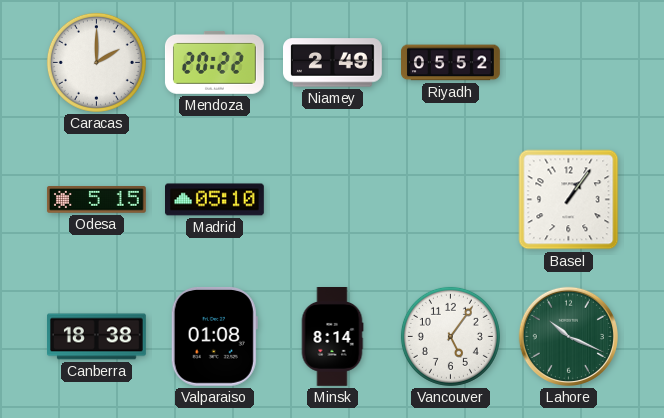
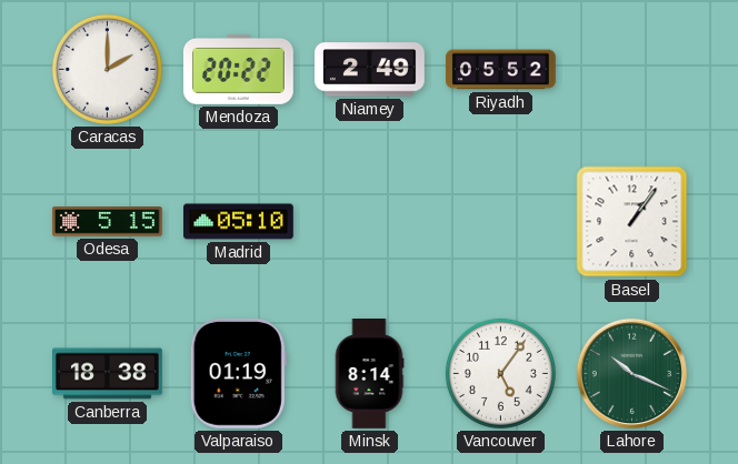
Valparaiso: 01:08 -> 01:19
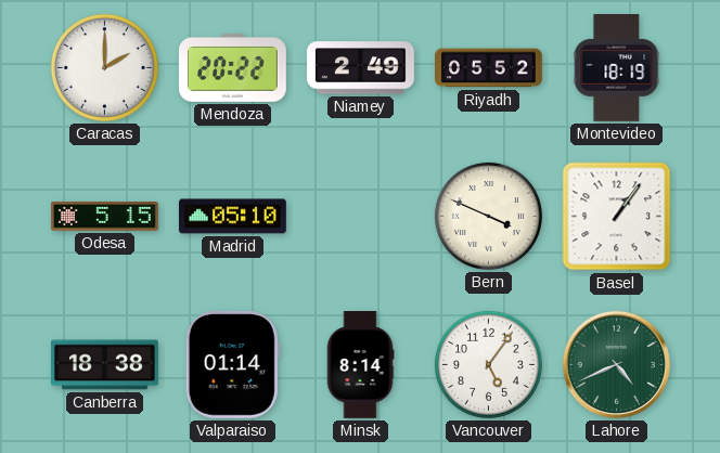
Montevideo: none -> 18:19
Bern: none -> 3:49
Valparaiso: 01:19 -> 01:14
Lahore: 10:19 -> 4:41
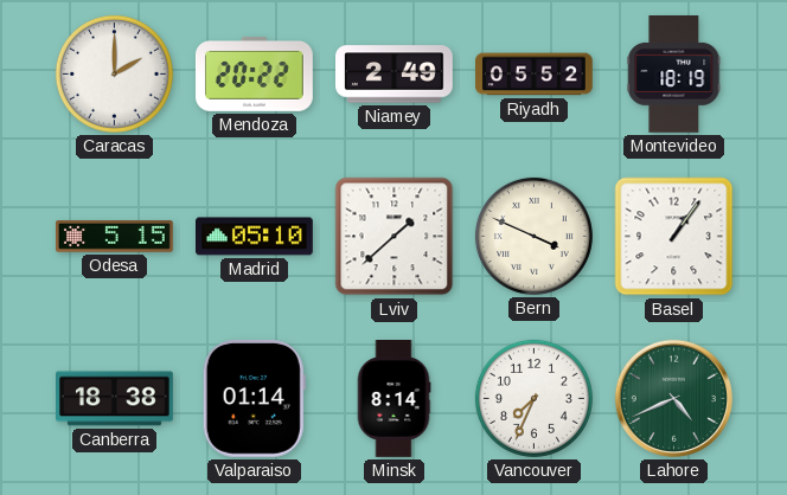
Lviv: none -> 1:38
Vancouver: 5:06 -> 7:34
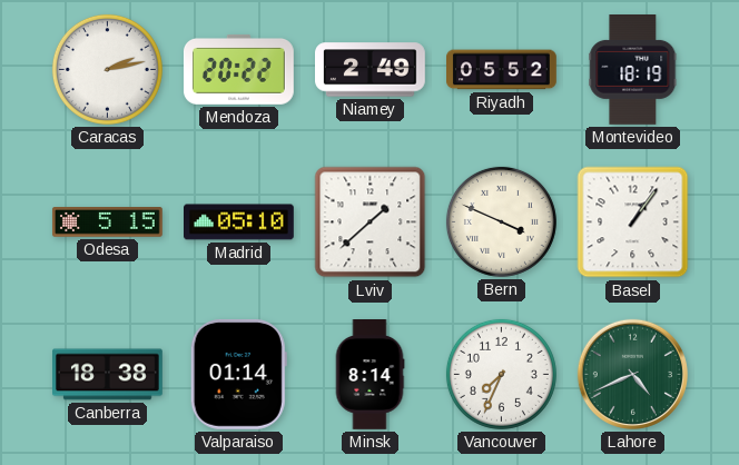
Caracas: 2:00 -> 2:13
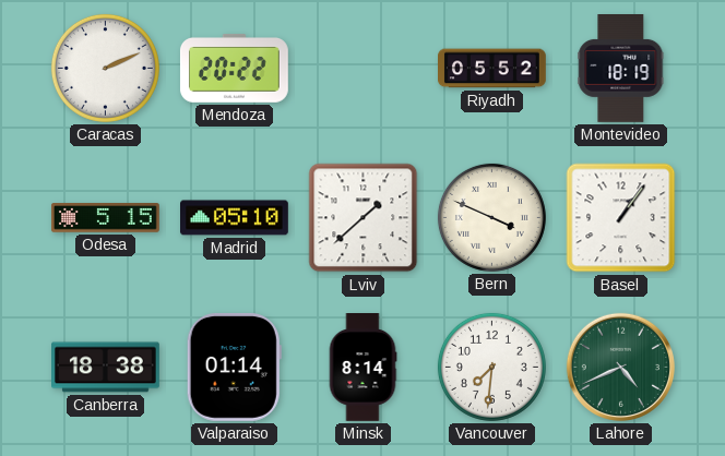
Caracas: 2:13 -> 2:11
Niamey: 2:49 -> none
Vancouver: 7:34 -> 7:31
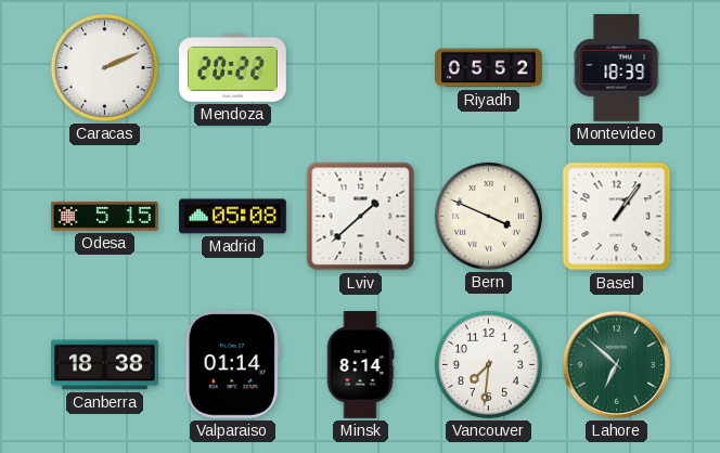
Montevideo: 18:19 -> 18:39
Madrid: 05:10 -> 05:08
Lahore: 4:41 -> 6:52
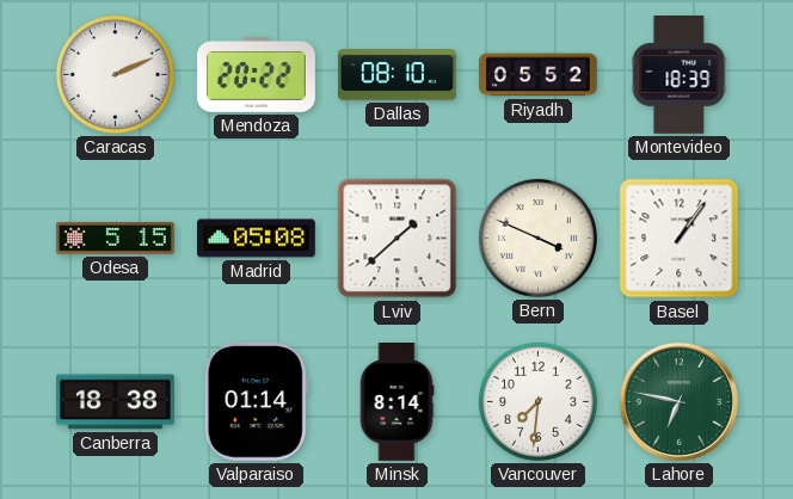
Dallas: none -> 08:10
Lahore: 6:52 -> 6:47
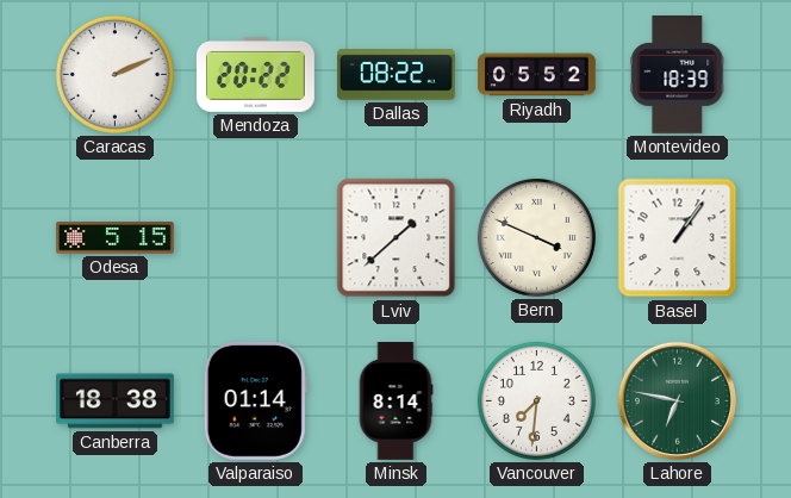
Dallas: 08:10 -> 08:22
Madrid: 05:08 -> none
